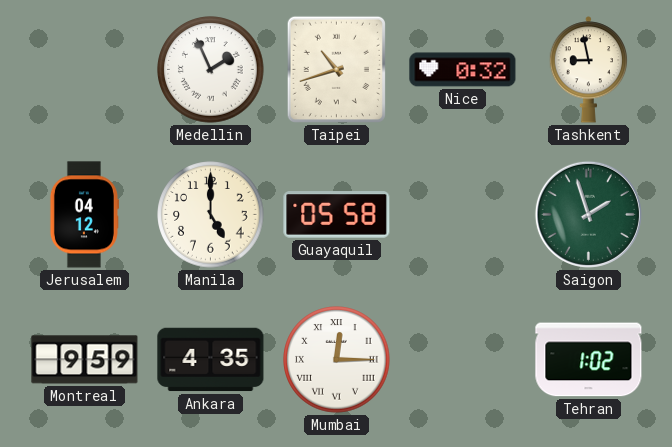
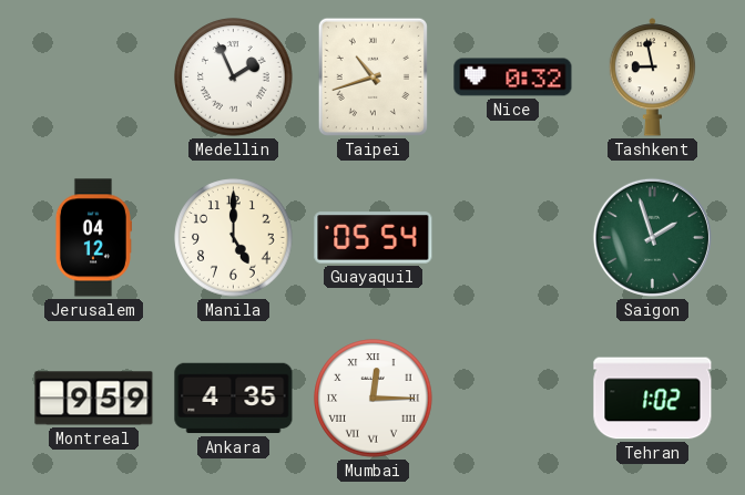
Guayaquil: 05:58 -> 05:54
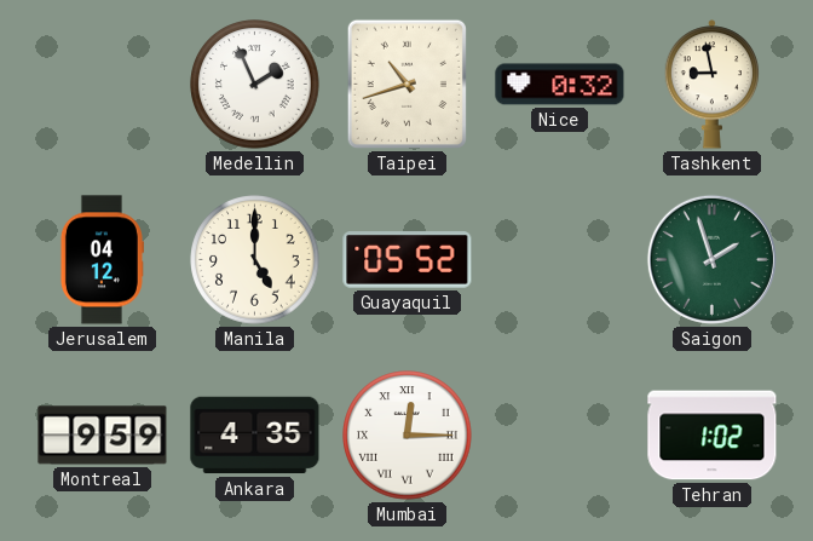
Guayaquil: 05:54 -> 05:52
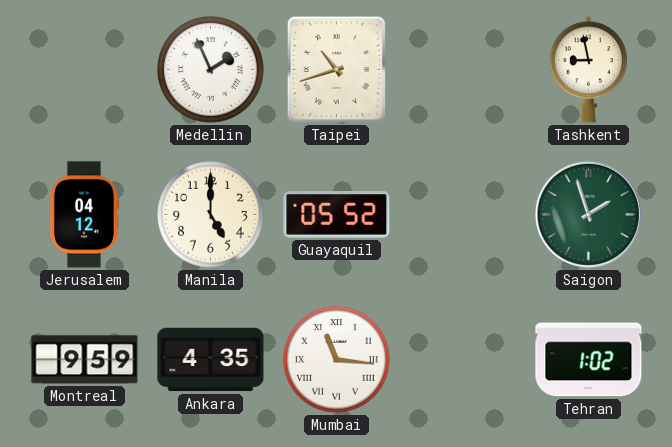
Nice: 0:32 -> none
Mumbai: 12:15 -> 11:16
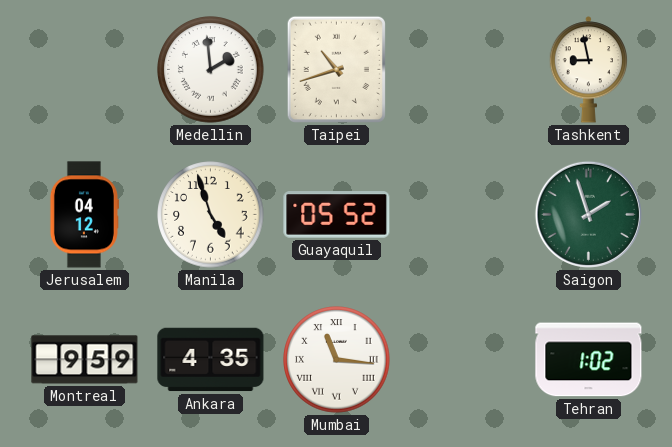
Medellin: 1:56 -> 1:59
Manila: 5:00 -> 4:57
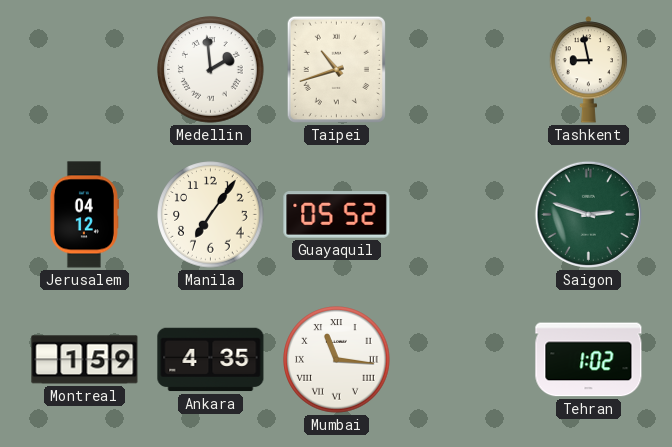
Manila: 4:57 -> 7:06
Saigon: 1:57 -> 2:48
Montreal: 9:59 -> 1:59
